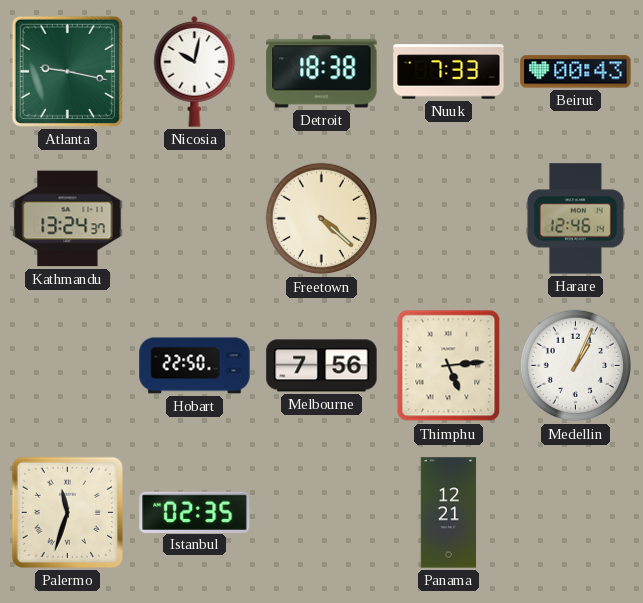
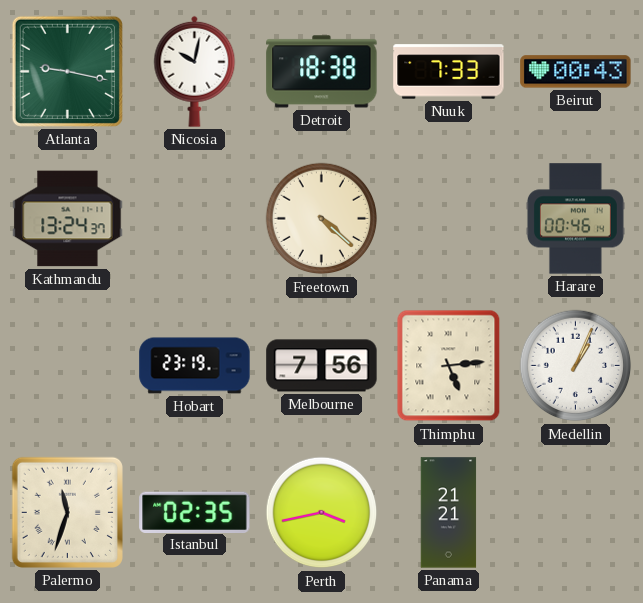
Harare: 12:46 -> 00:46
Hobart: 22:50 -> 23:19
Perth: none -> 3:43
Panama: 12:21 -> 21:21
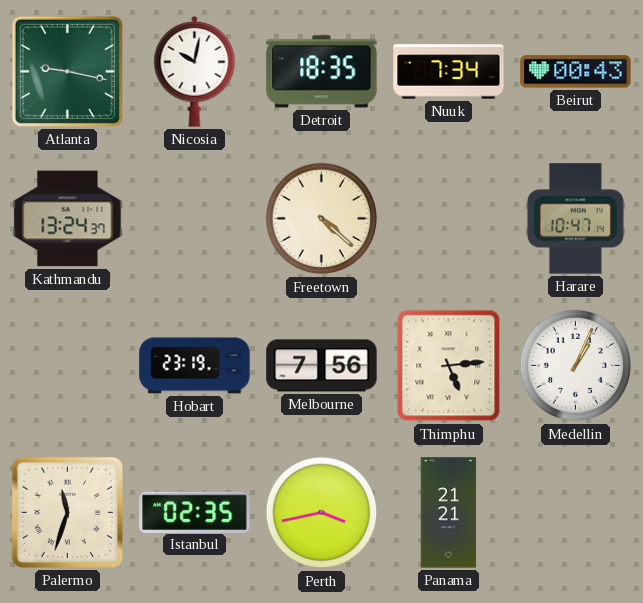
Detroit: 18:38 -> 18:35
Nuuk: 7:33 -> 7:34
Harare: 00:46 -> 10:47
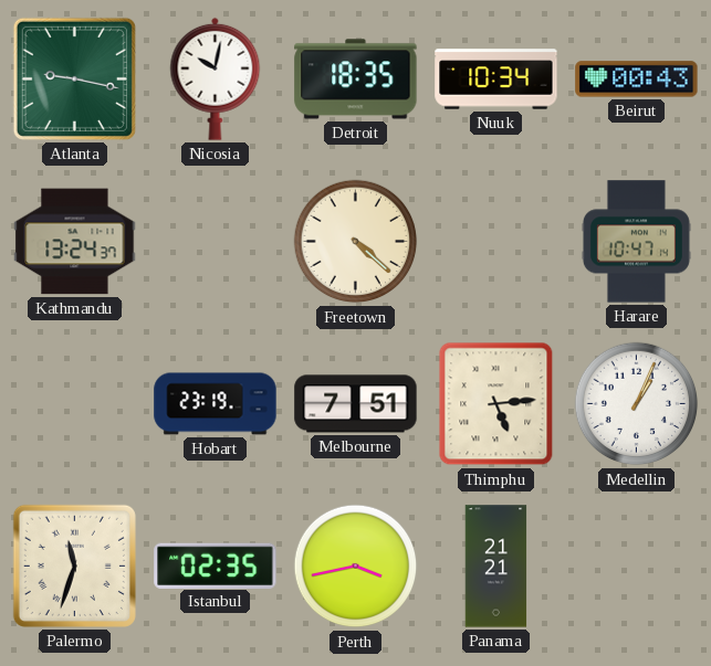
Nuuk: 7:34 -> 10:34
Melbourne: 7:56 -> 7:51
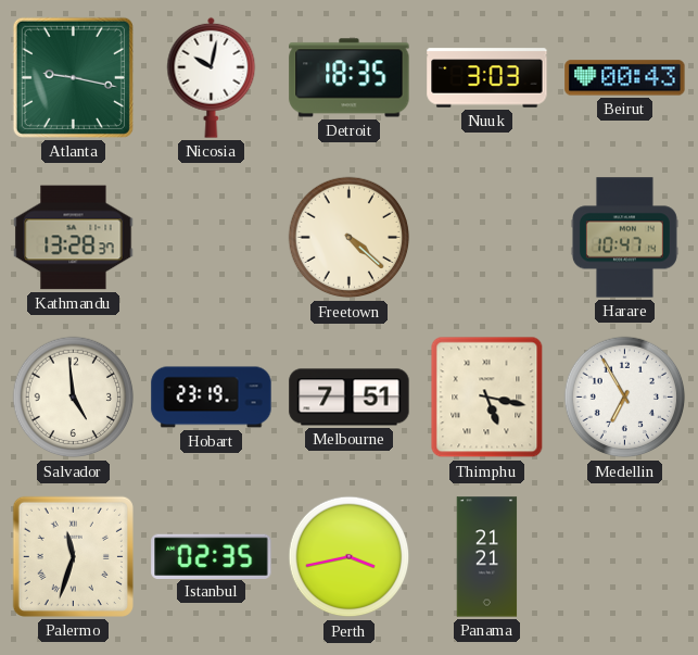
Nuuk: 10:34 -> 3:03
Kathmandu: 13:24 -> 13:28
Salvador: none -> 4:59
Thimphu: 5:14 -> 5:17
Medellin: 1:04 -> 6:55
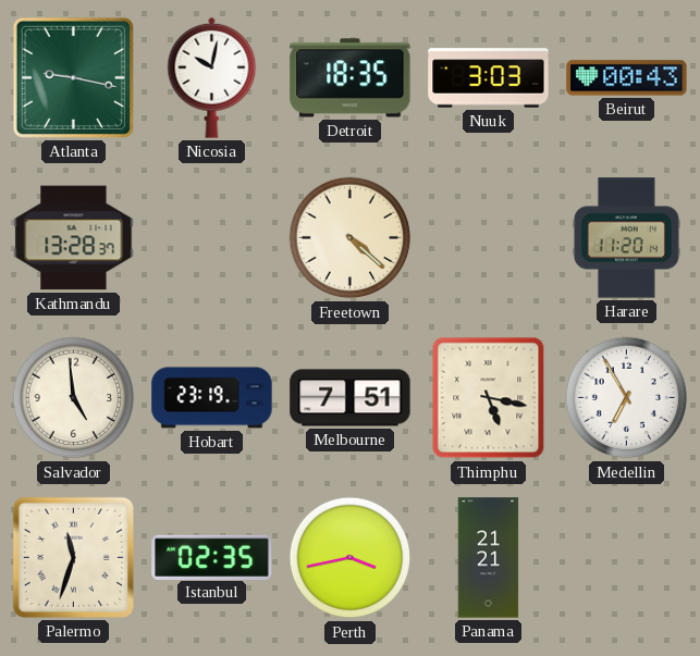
Harare: 10:47 -> 11:20
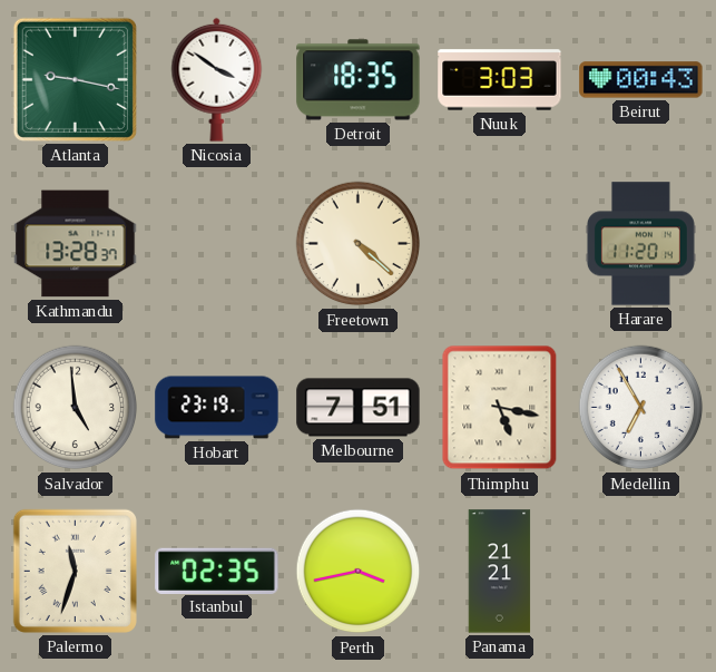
Nicosia: 10:02 -> 3:51
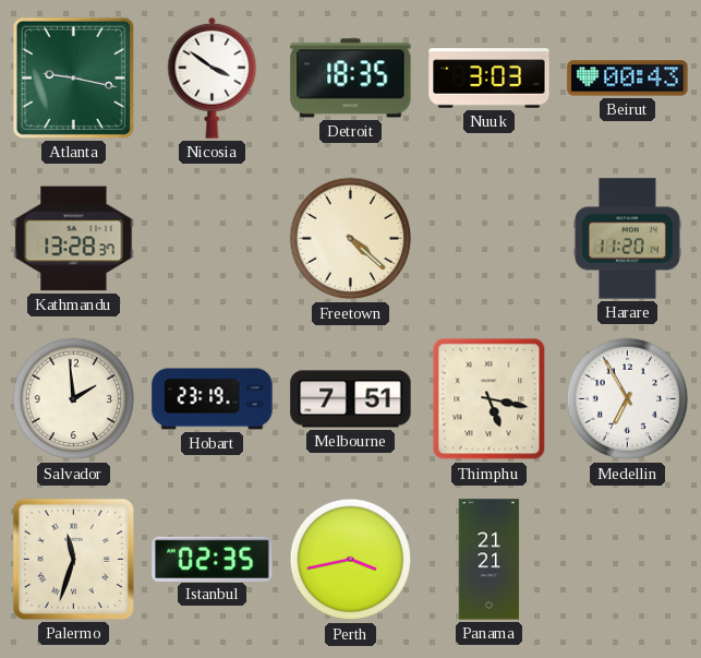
Salvador: 4:59 -> 1:59
